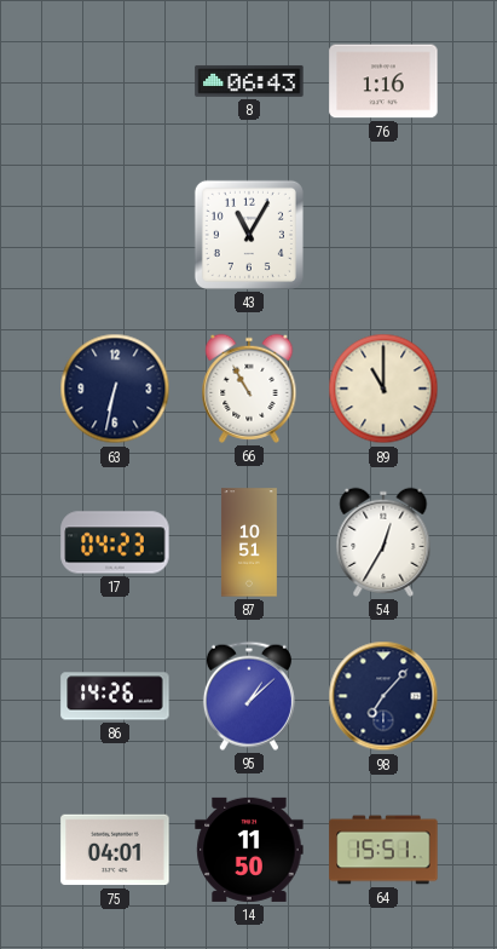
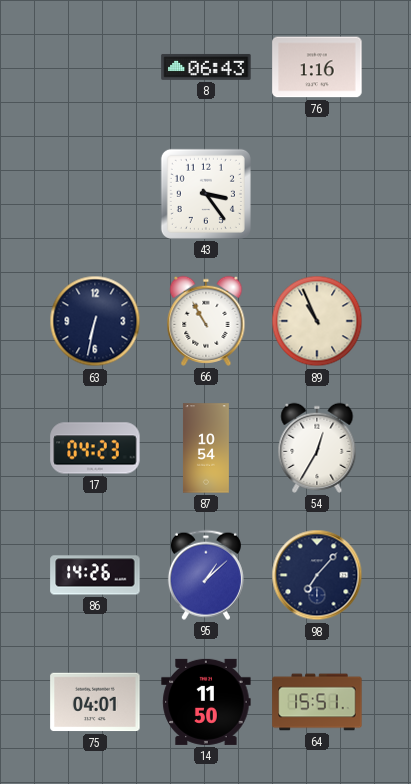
43: 11:05 -> 3:24
89: 11:00 -> 10:56
87: 10:51 -> 10:54
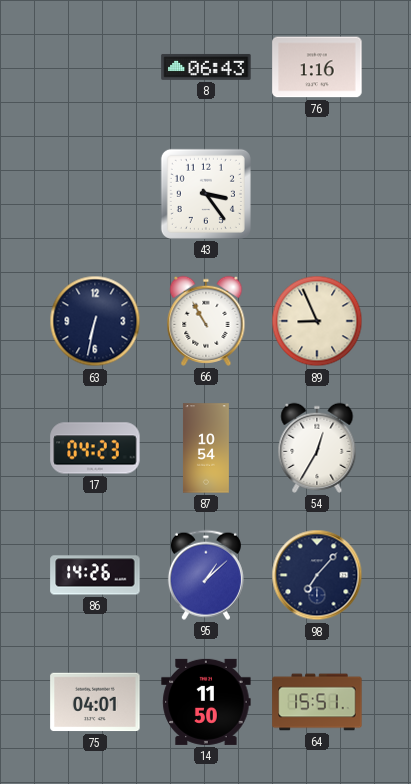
89: 10:56 -> 8:56
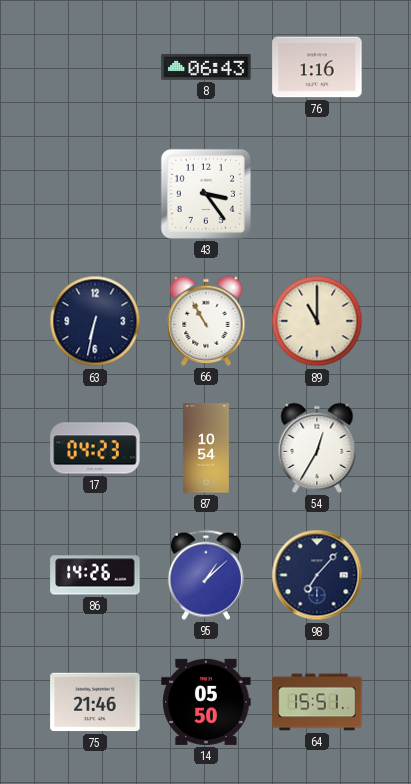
89: 8:56 -> 11:00
75: 04:01 -> 21:46
14: 11:50 -> 05:50
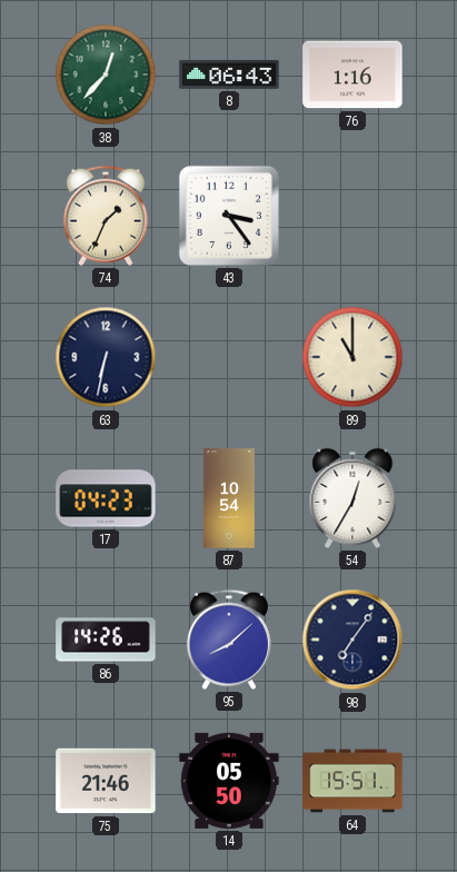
38: none -> 12:37
74: none -> 1:34
66: 10:55 -> none
95: 1:08 -> 8:08
98: 7:07 -> 7:06
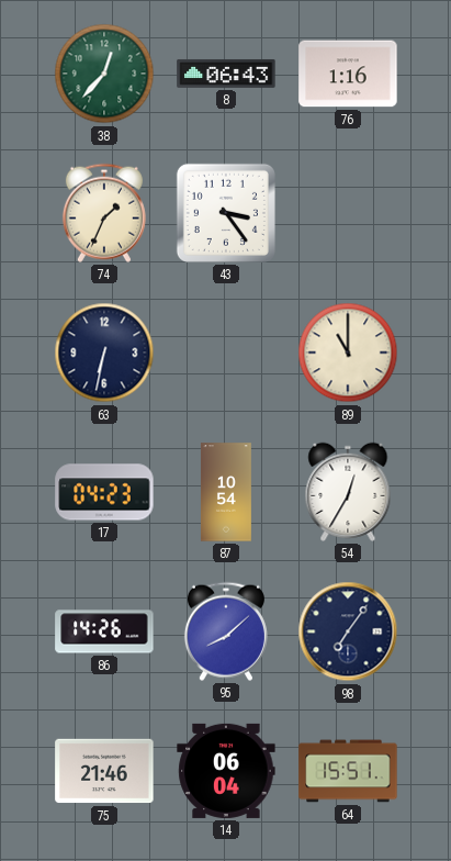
14: 05:50 -> 06:04
